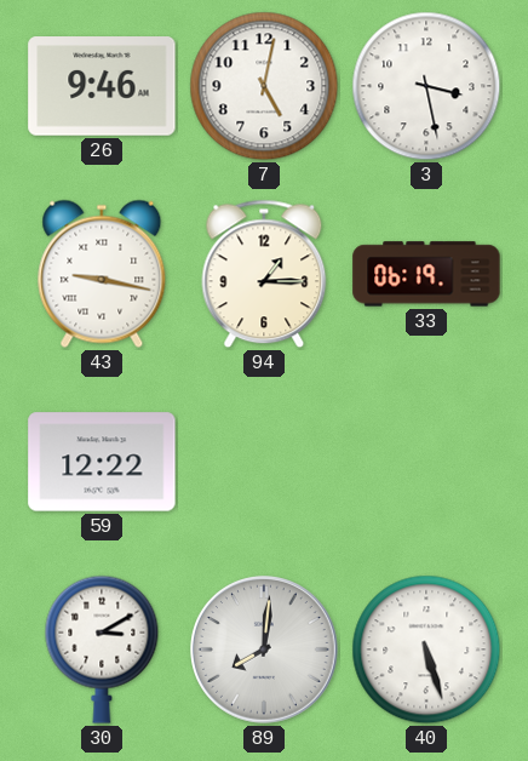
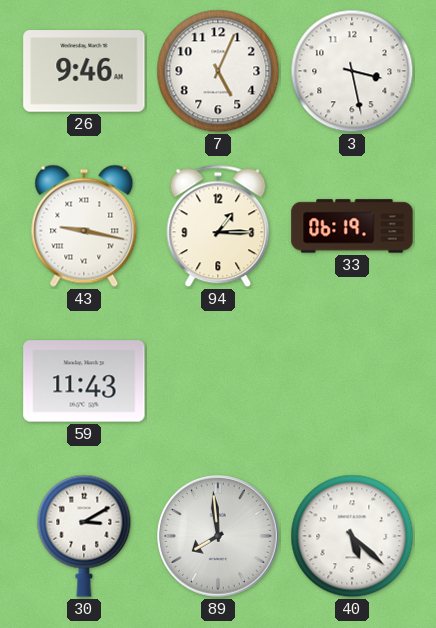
7: 5:02 -> 5:04
59: 12:22 -> 11:43
89: 8:01 -> 7:59
40: 5:27 -> 5:22
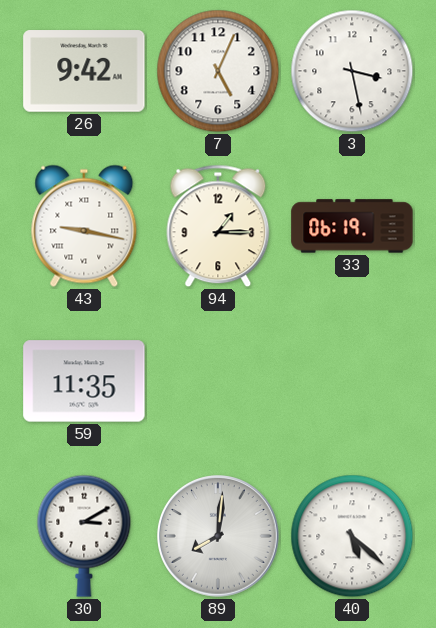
26: 9:46 -> 9:42
59: 11:43 -> 11:35
89: 7:59 -> 8:01
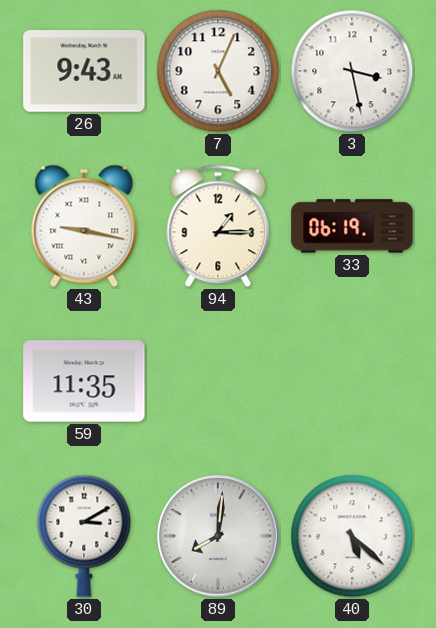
26: 9:42 -> 9:43
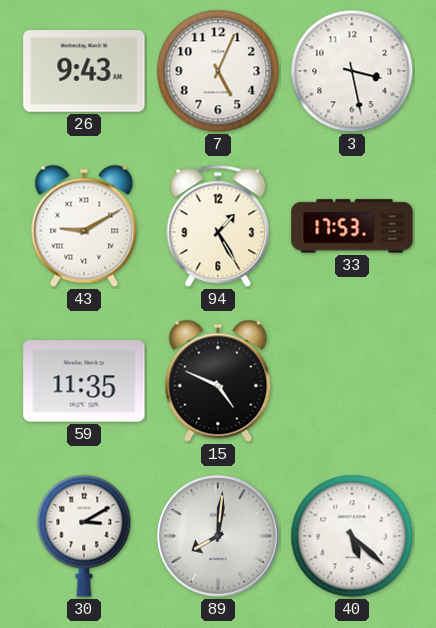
43: 9:17 -> 9:10
94: 1:15 -> 1:25
33: 06:19 -> 17:53
15: none -> 4:49
